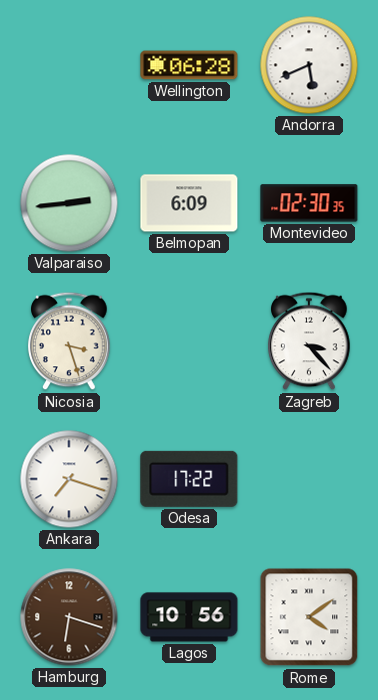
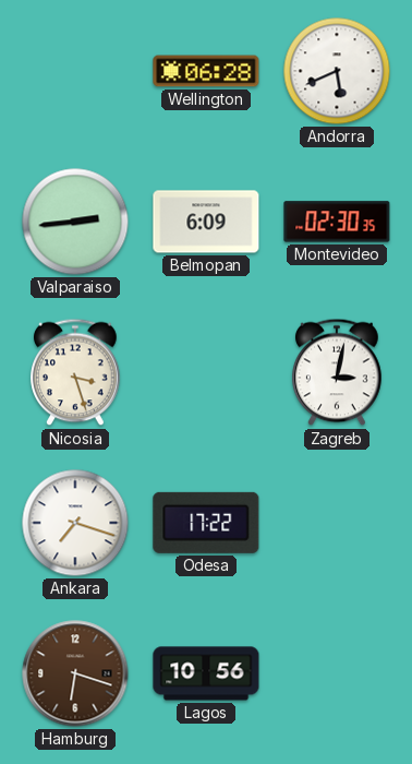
Zagreb: 3:23 -> 3:02
Rome: 4:09 -> none
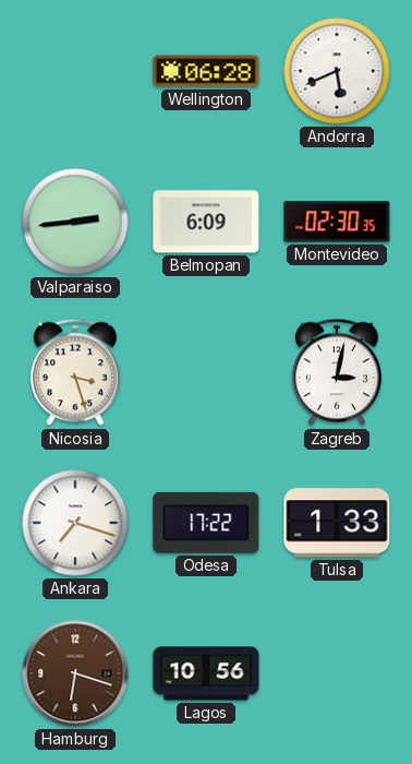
Tulsa: none -> 1:33
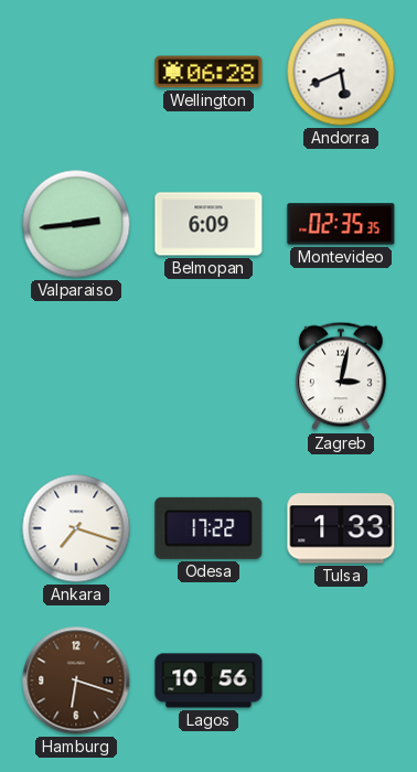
Montevideo: 02:30 -> 02:35
Nicosia: 3:27 -> none
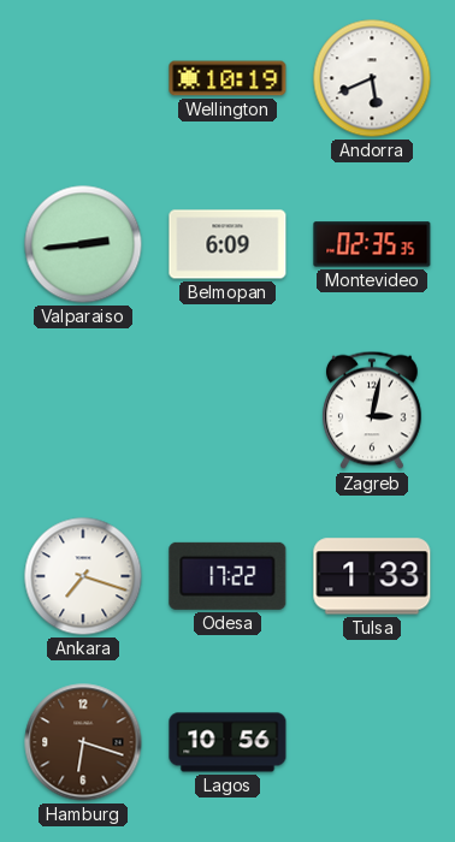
Wellington: 06:28 -> 10:19
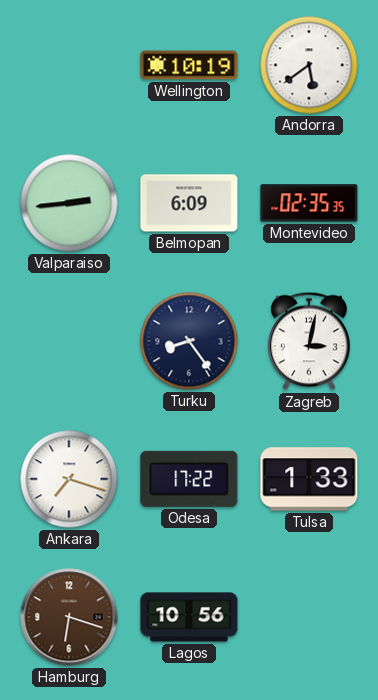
Andorra: 5:41 -> 5:39
Turku: none -> 8:24
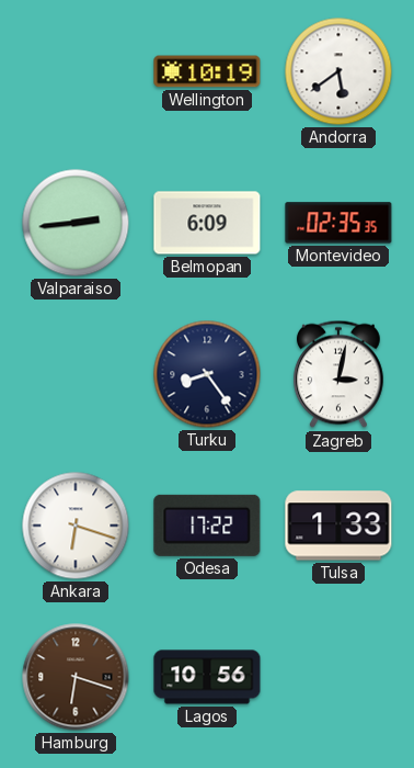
Ankara: 7:18 -> 6:18
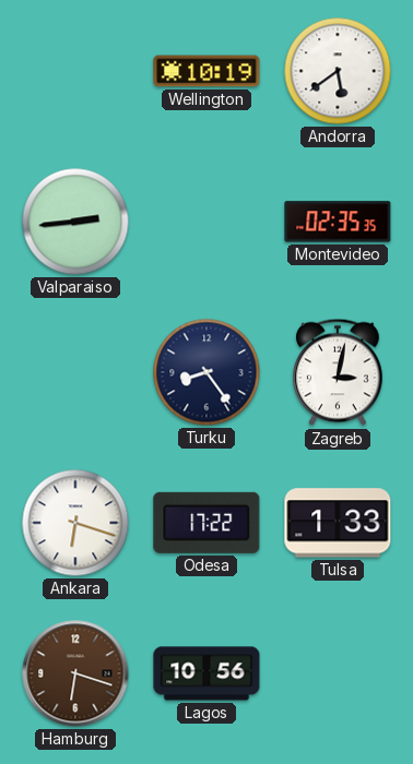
Belmopan: 6:09 -> none
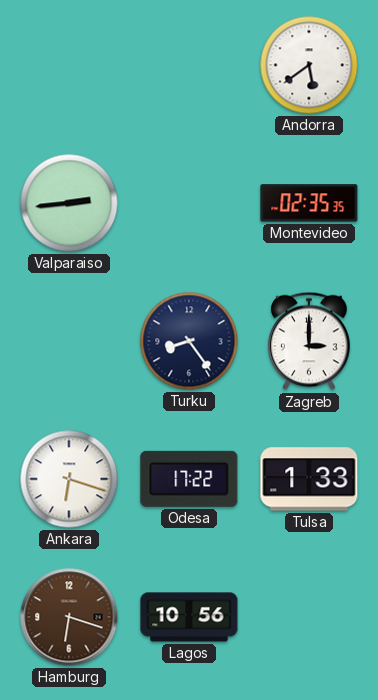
Wellington: 10:19 -> none
Zagreb: 3:02 -> 3:00
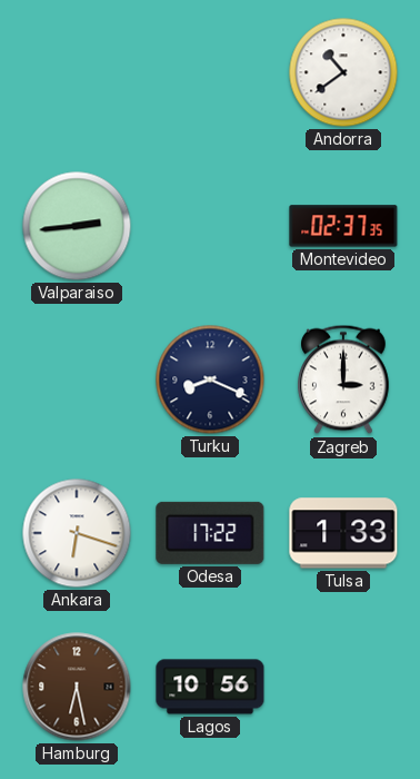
Andorra: 5:39 -> 10:39
Montevideo: 02:35 -> 02:37
Turku: 8:24 -> 8:19
Hamburg: 6:18 -> 6:28
